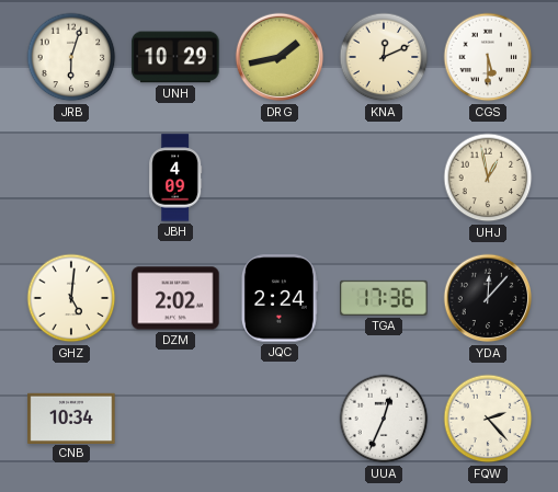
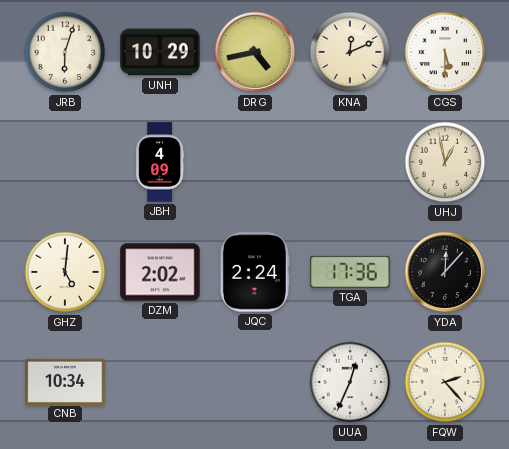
DRG: 1:43 -> 4:43
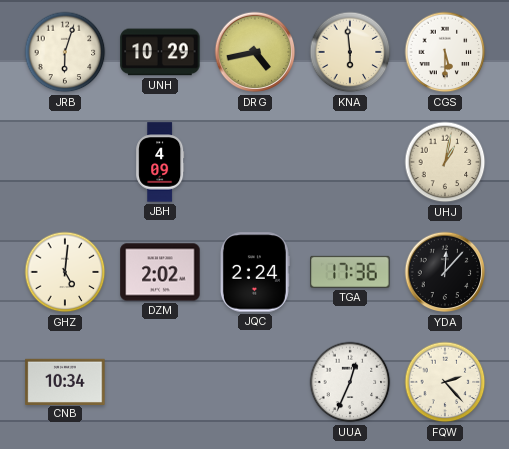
KNA: 12:11 -> 5:59
UHJ: 12:58 -> 1:02
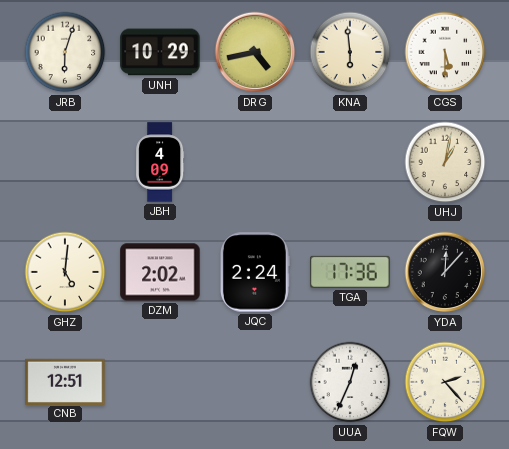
CNB: 10:34 -> 12:51
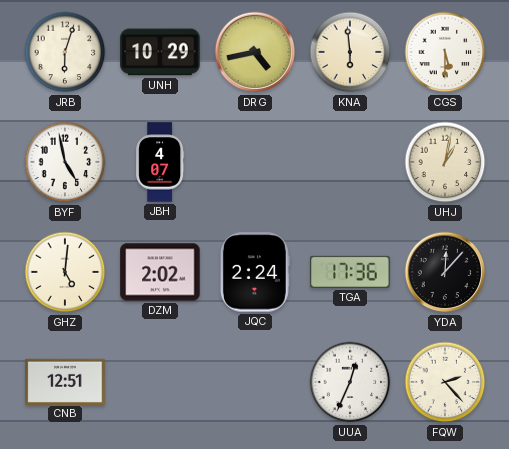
BYF: none -> 4:58
JBH: 4:09 -> 4:07
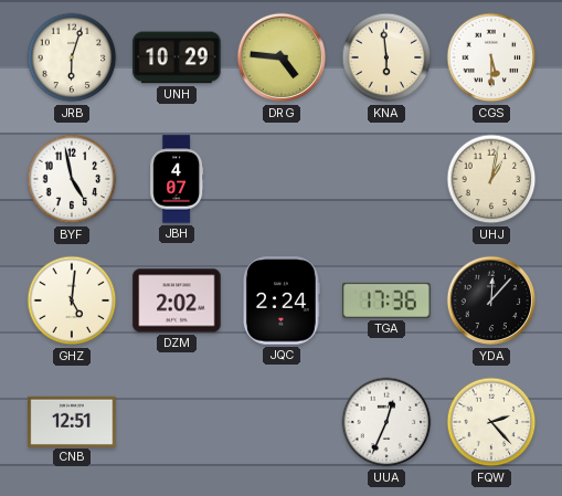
DRG: 4:43 -> 4:46
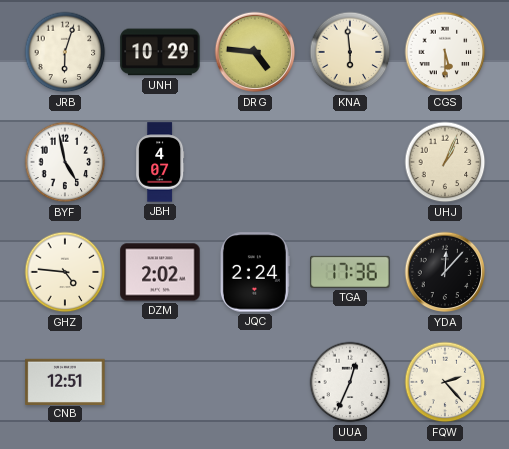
UHJ: 1:02 -> 1:04
GHZ: 5:01 -> 4:46
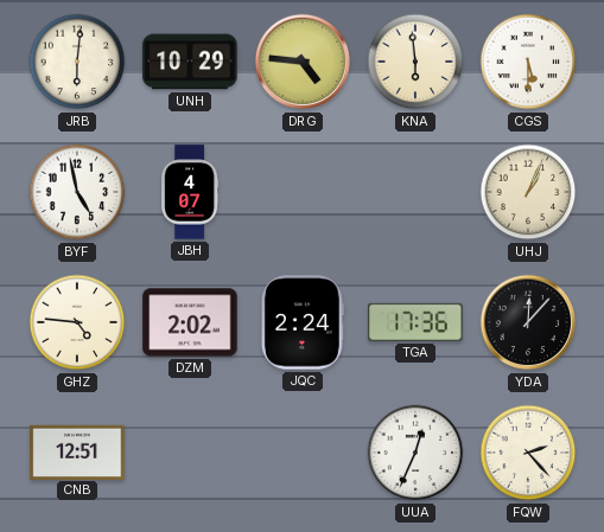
JRB: 6:03 -> 6:01
